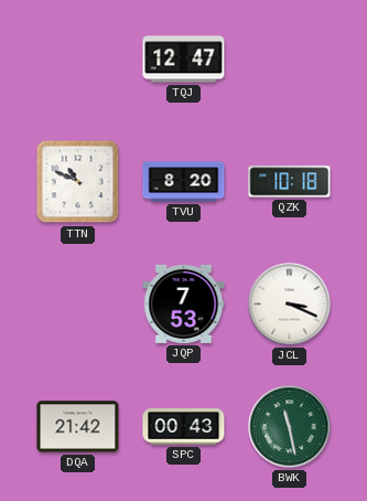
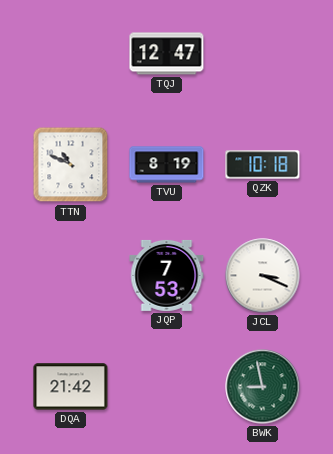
TVU: 8:20 -> 8:19
SPC: 00:43 -> none
BWK: 11:28 -> 8:58
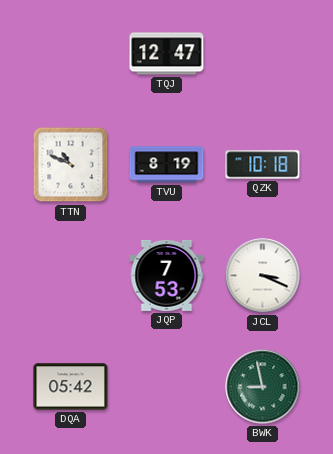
DQA: 21:42 -> 05:42
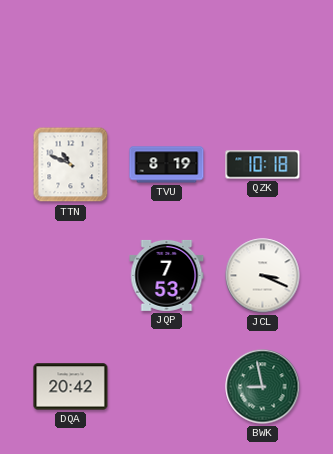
TQJ: 12:47 -> none
DQA: 05:42 -> 20:42
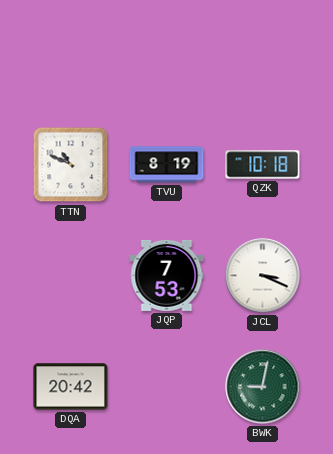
BWK: 8:58 -> 9:02
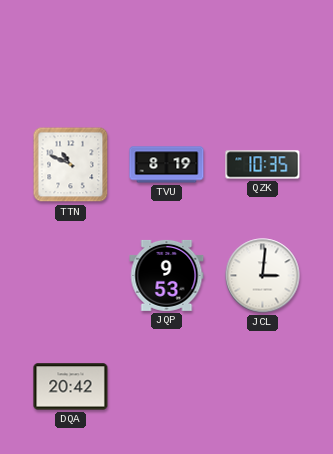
QZK: 10:18 -> 10:35
JQP: 7:53 -> 9:53
JCL: 3:19 -> 3:01
BWK: 9:02 -> none
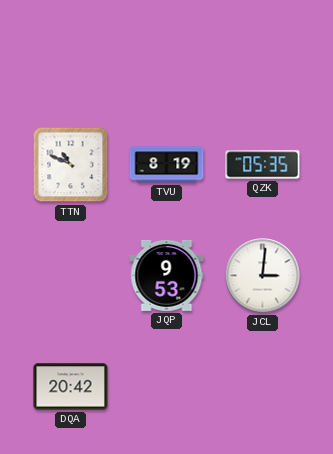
QZK: 10:35 -> 05:35
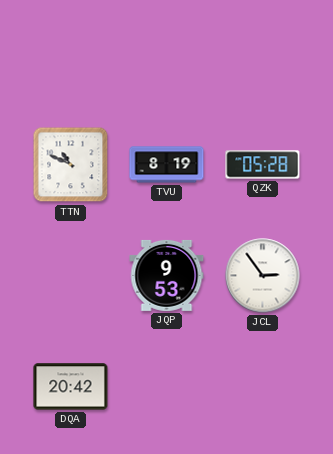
QZK: 05:35 -> 05:28
JCL: 3:01 -> 2:54
